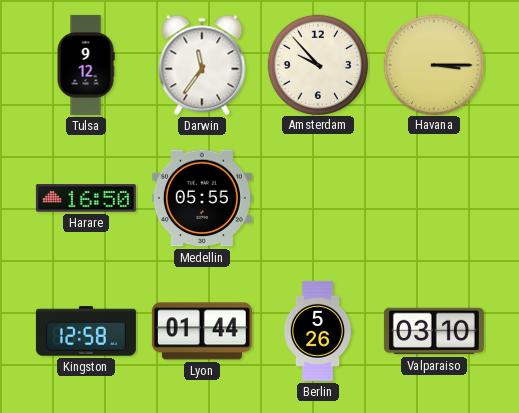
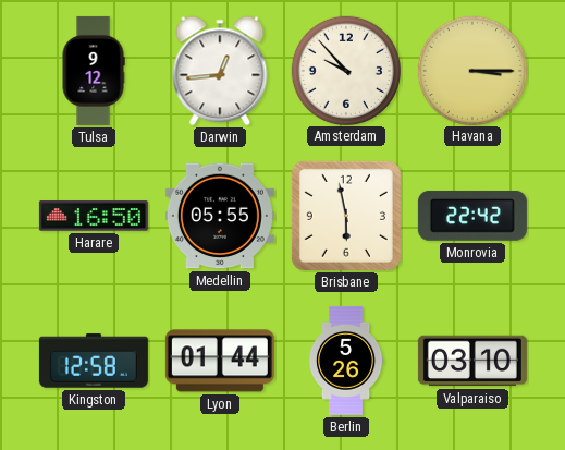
Darwin: 11:36 -> 12:44
Brisbane: none -> 5:58
Monrovia: none -> 22:42
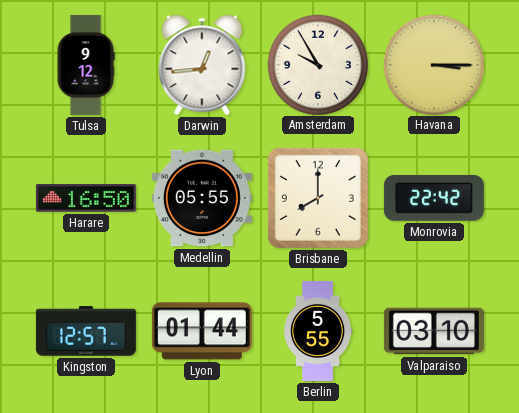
Amsterdam: 9:53 -> 9:55
Brisbane: 5:58 -> 8:00
Kingston: 12:58 -> 12:57
Berlin: 5:26 -> 5:55
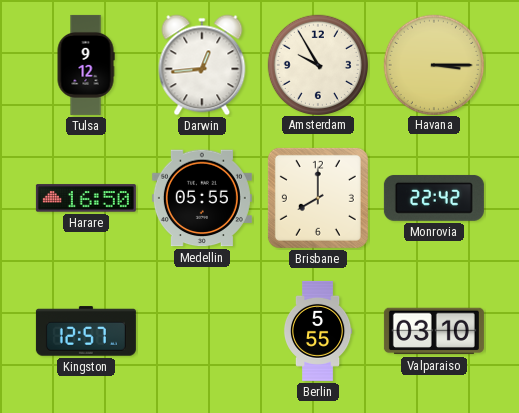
Lyon: 01:44 -> none
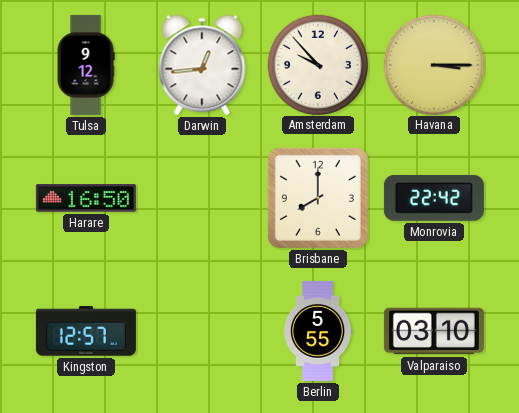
Amsterdam: 9:55 -> 9:53
Medellin: 05:55 -> none
